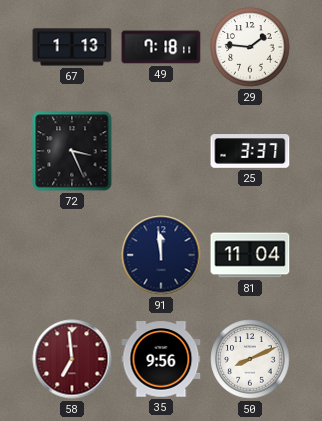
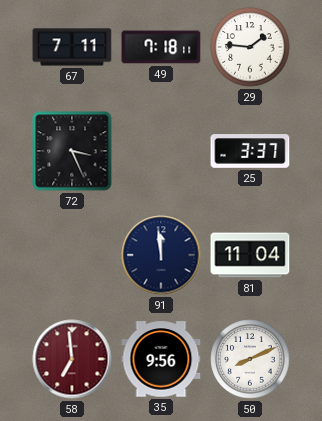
67: 1:13 -> 7:11
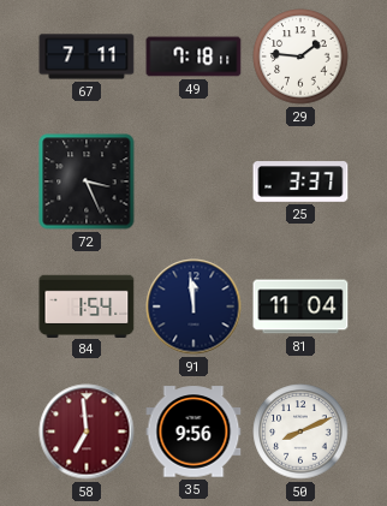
84: none -> 1:54
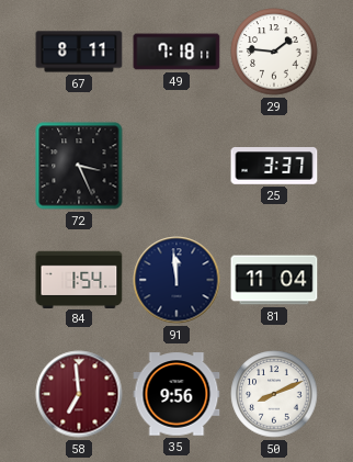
67: 7:11 -> 8:11
